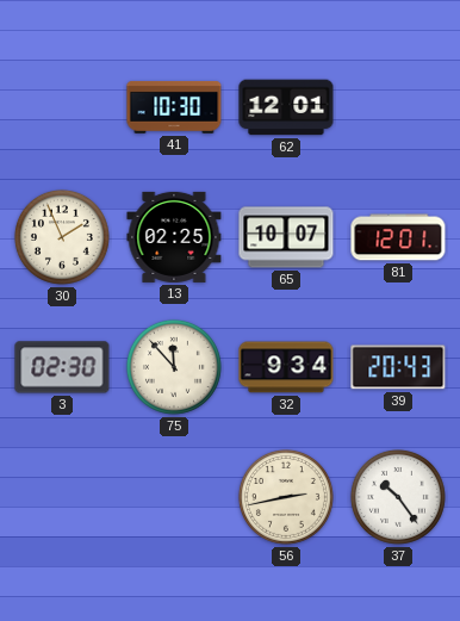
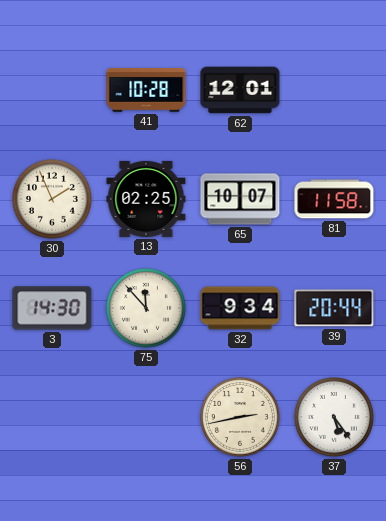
41: 10:30 -> 10:28
81: 12:01 -> 11:58
3: 02:30 -> 14:30
39: 20:43 -> 20:44
37: 10:24 -> 5:24
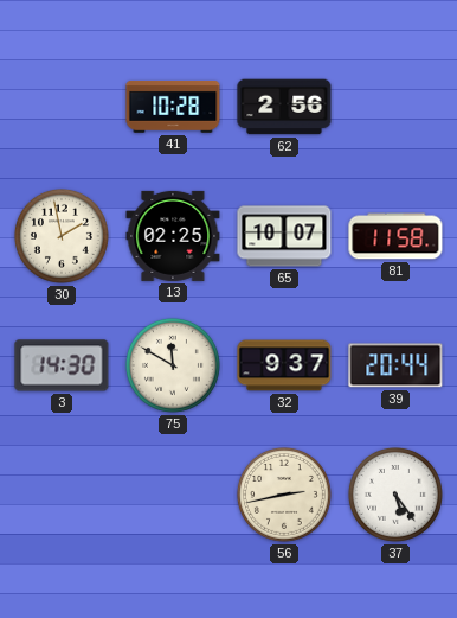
62: 12:01 -> 2:56
30: 1:56 -> 1:58
75: 11:53 -> 11:50
32: 9:34 -> 9:37
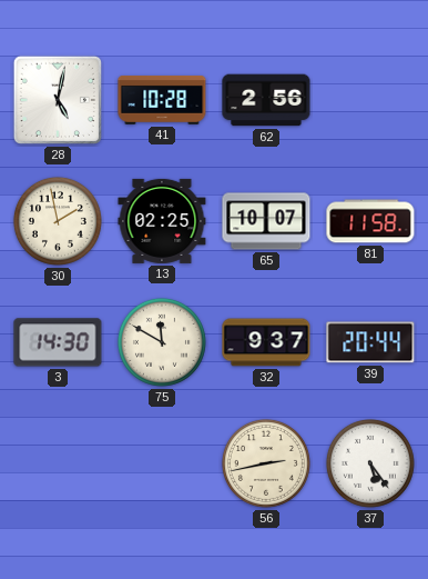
28: none -> 5:02
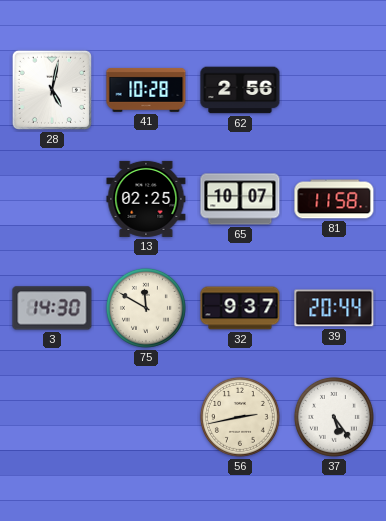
30: 1:58 -> none
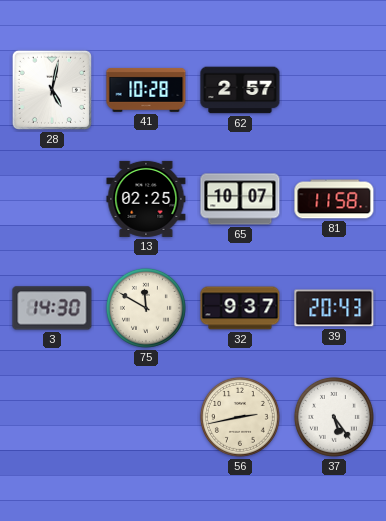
62: 2:56 -> 2:57
39: 20:44 -> 20:43
